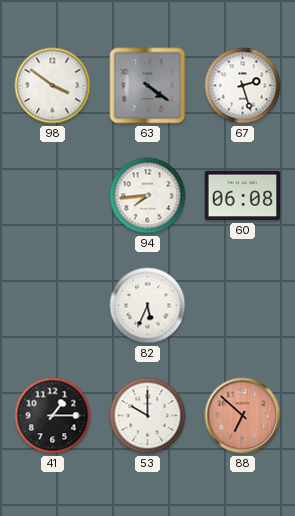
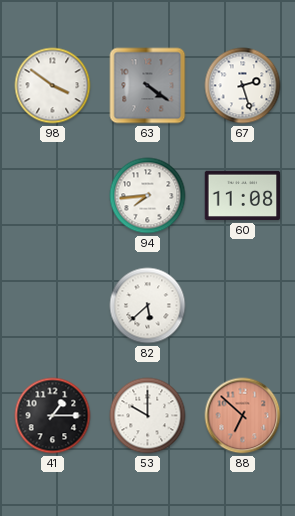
60: 06:08 -> 11:08
82: 5:34 -> 5:38
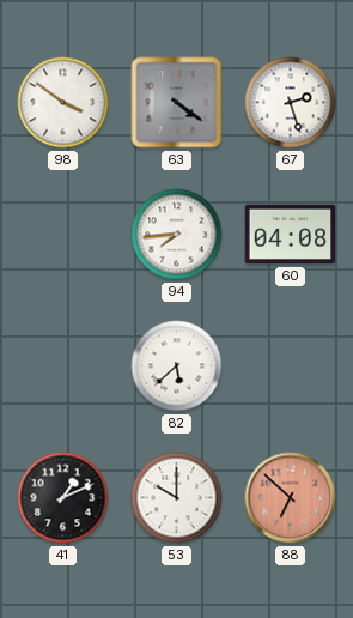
60: 11:08 -> 04:08
41: 1:15 -> 1:11
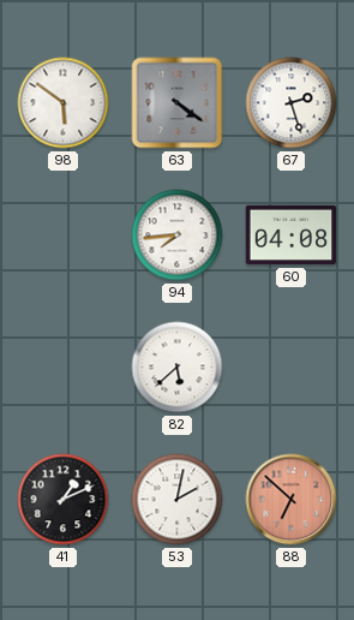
98: 3:51 -> 5:51
53: 10:00 -> 2:02
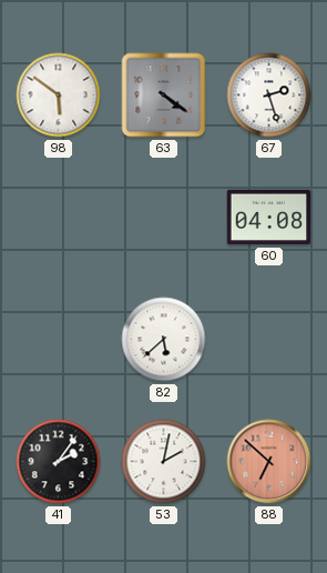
94: 7:44 -> none
41: 1:11 -> 2:06
